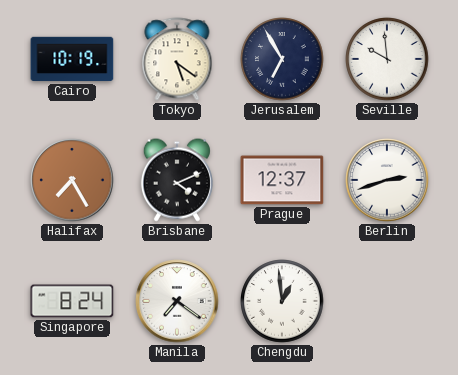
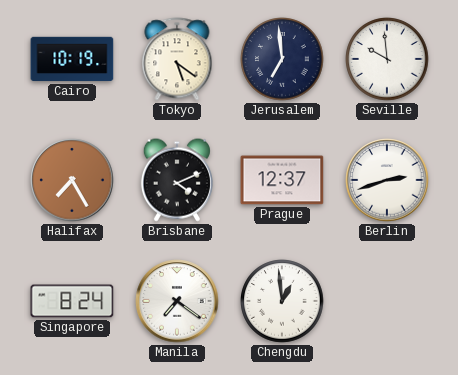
Jerusalem: 6:55 -> 6:59
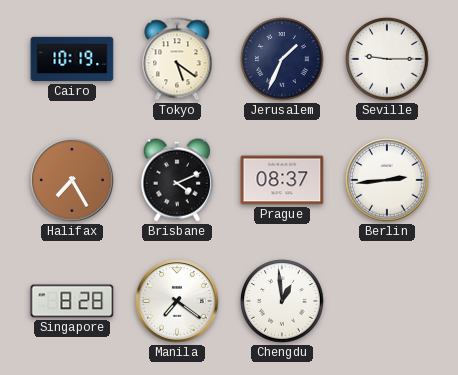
Jerusalem: 6:59 -> 1:34
Seville: 9:59 -> 9:15
Prague: 12:37 -> 08:37
Berlin: 2:42 -> 2:44
Singapore: 8:24 -> 8:28
